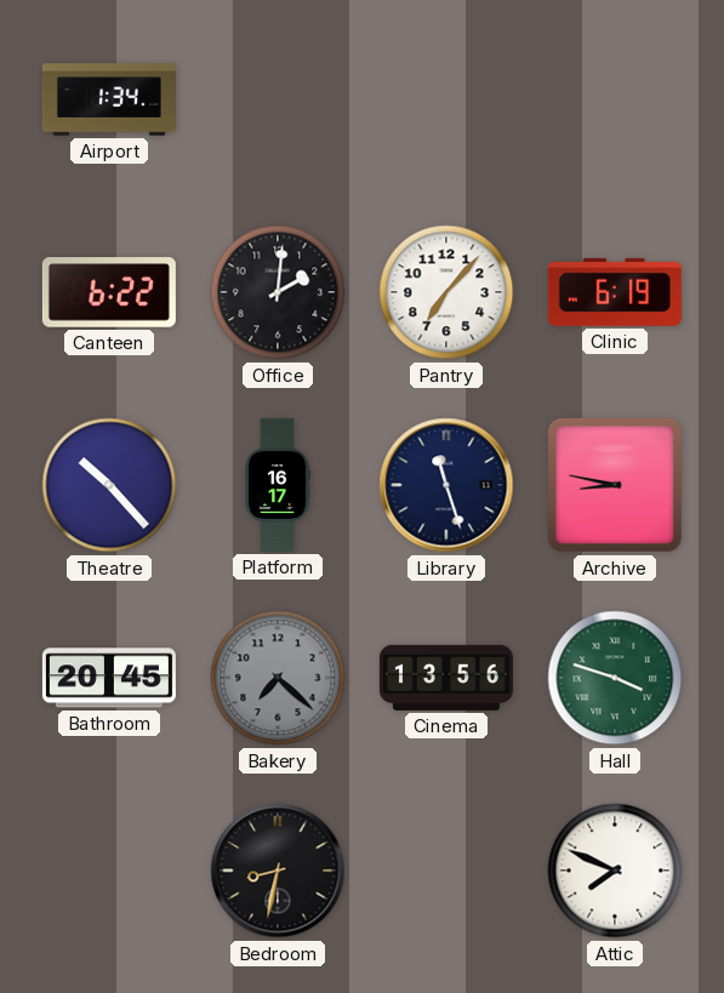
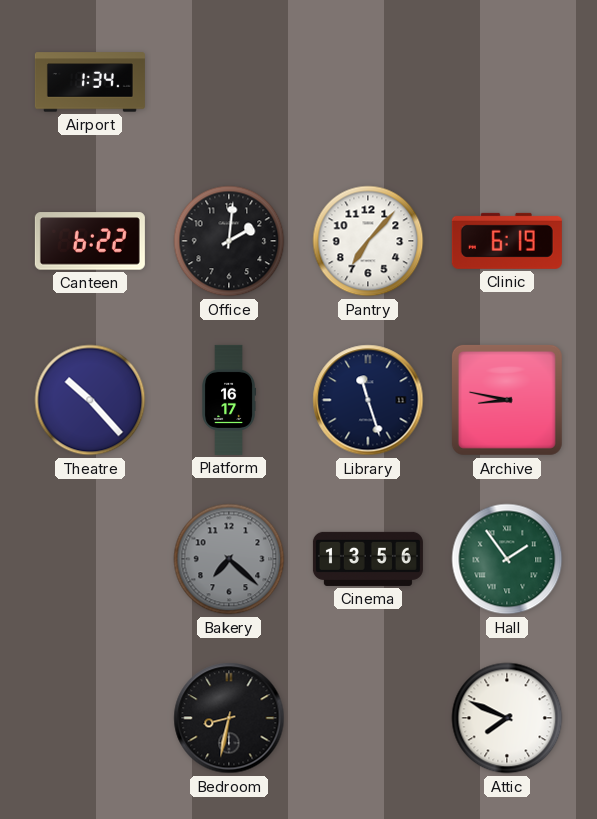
Bathroom: 20:45 -> none
Hall: 3:48 -> 1:54
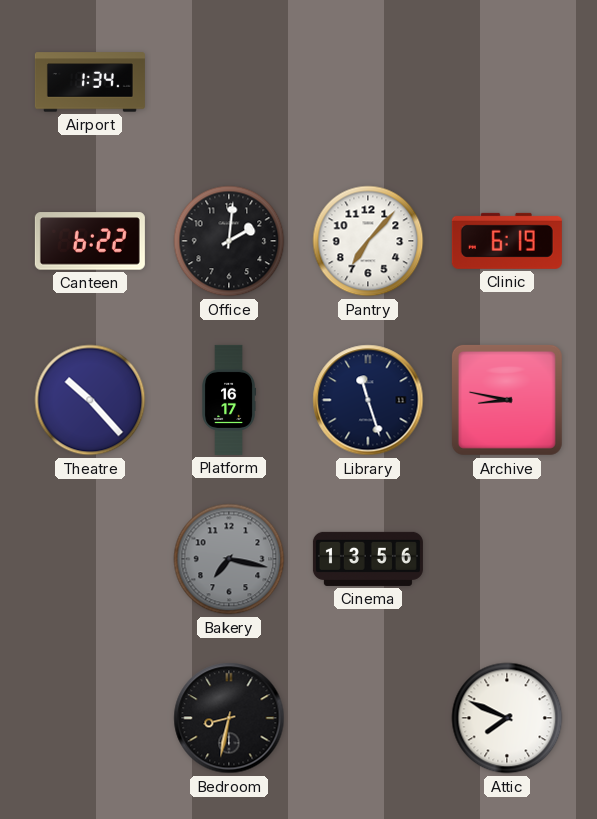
Bakery: 7:22 -> 7:17
Hall: 1:54 -> none
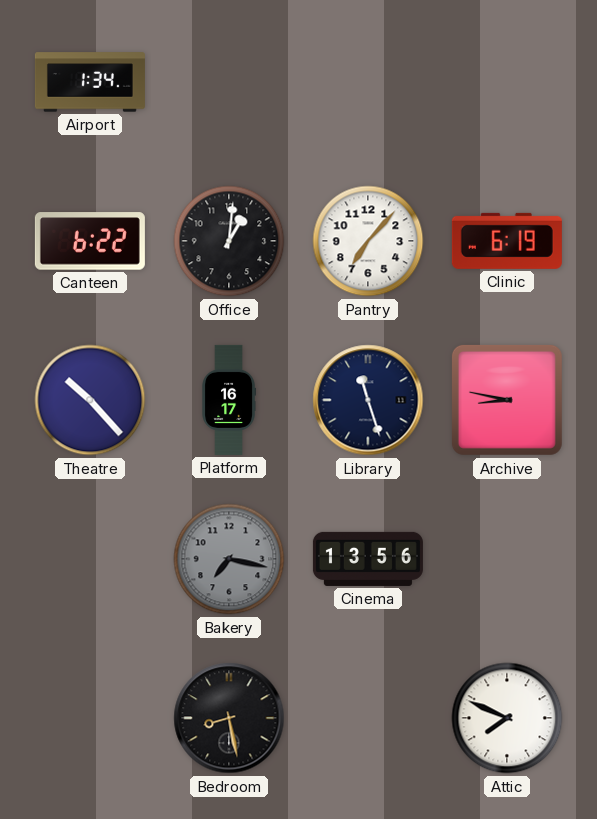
Office: 2:01 -> 1:01
Bedroom: 8:32 -> 8:28
